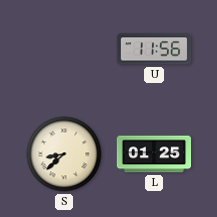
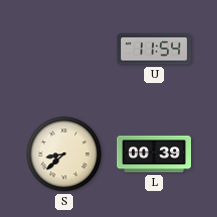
U: 11:56 -> 11:54
L: 01:25 -> 00:39
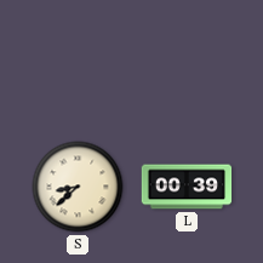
U: 11:54 -> none
